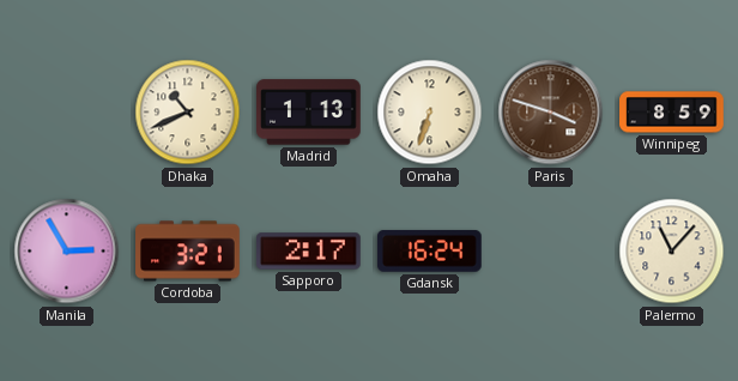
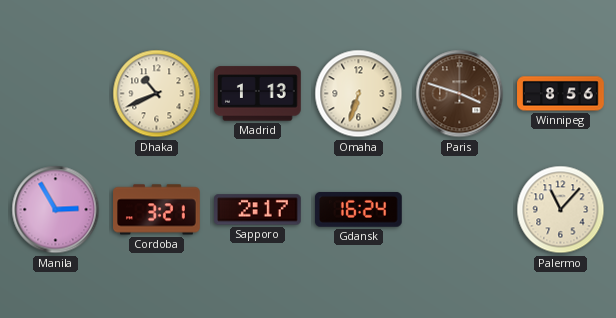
Winnipeg: 8:59 -> 8:56
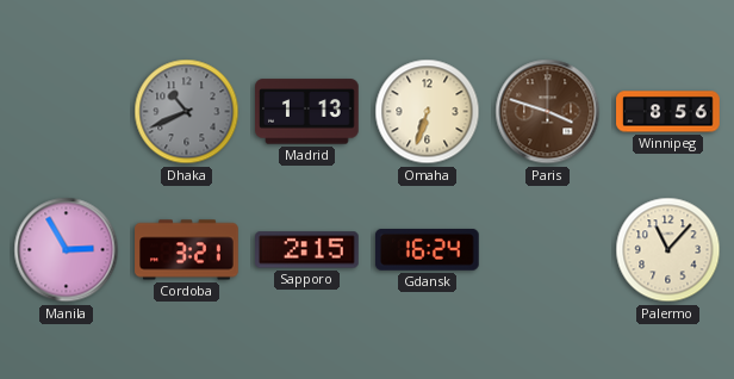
Dhaka dial: cream -> grey
Sapporo: 2:17 -> 2:15
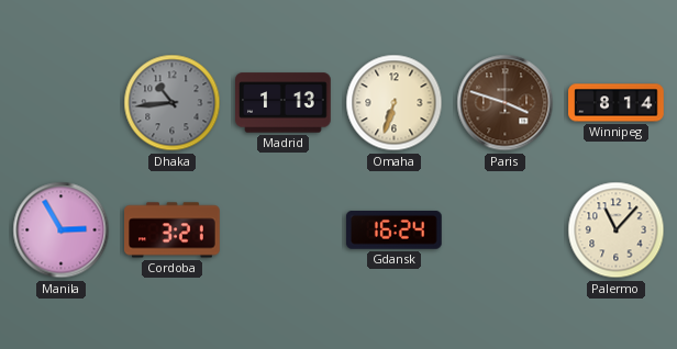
Dhaka: 10:41 -> 10:44
Winnipeg: 8:56 -> 8:14
Sapporo: 2:15 -> none
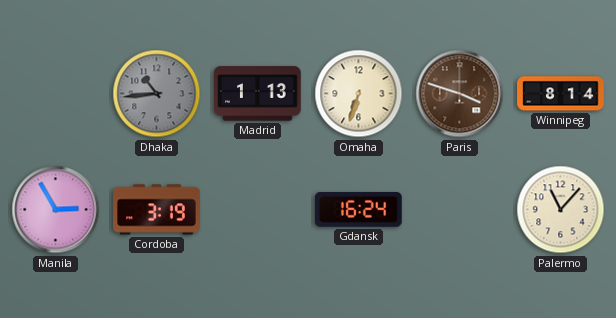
Cordoba: 3:21 -> 3:19
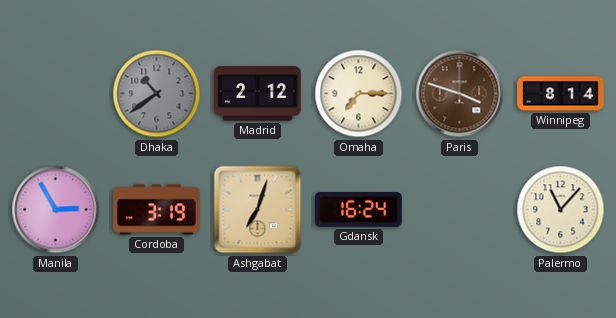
Dhaka: 10:44 -> 10:39
Madrid: 1:13 -> 2:12
Omaha: 6:33 -> 7:15
Ashgabat: none -> 7:03
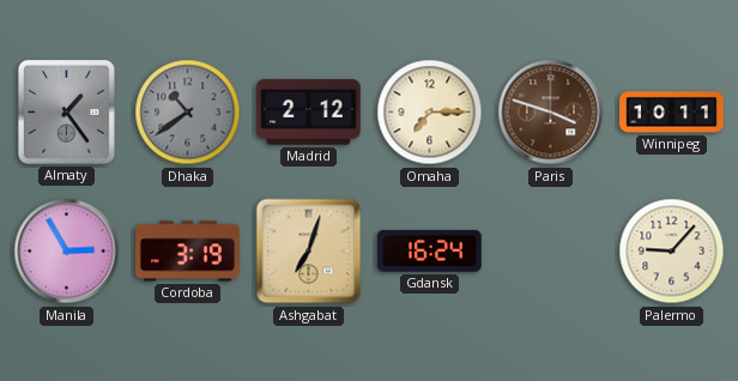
Almaty: none -> 1:24
Winnipeg: 8:14 -> 10:11
Palermo: 11:07 -> 9:07
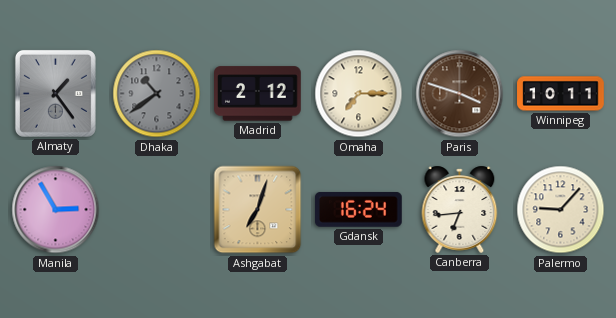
Cordoba: 3:19 -> none
Canberra: none -> 6:44
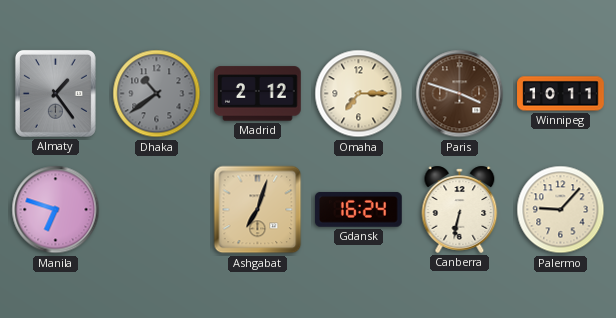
Manila: 2:55 -> 6:48
Canberra: 6:44 -> 6:32
